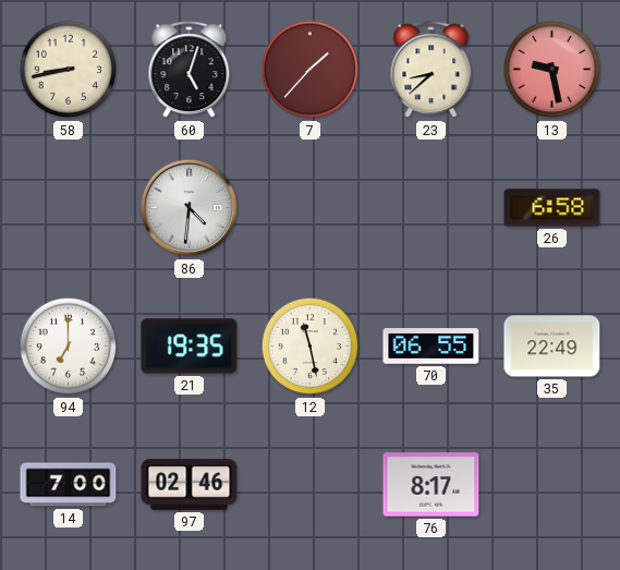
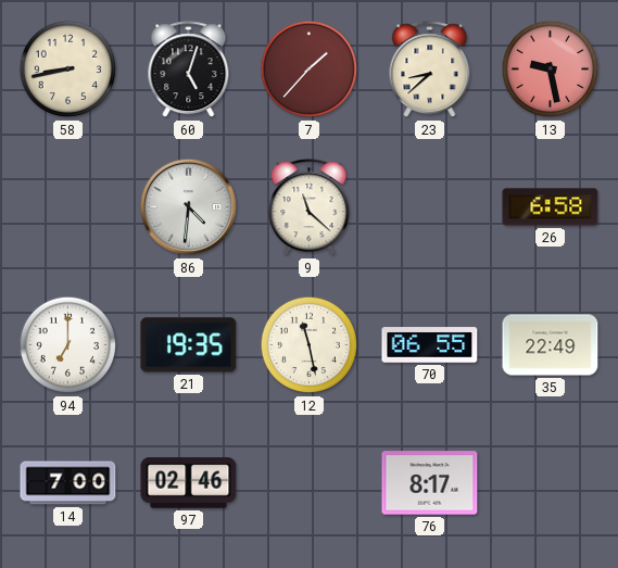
9: none -> 11:22
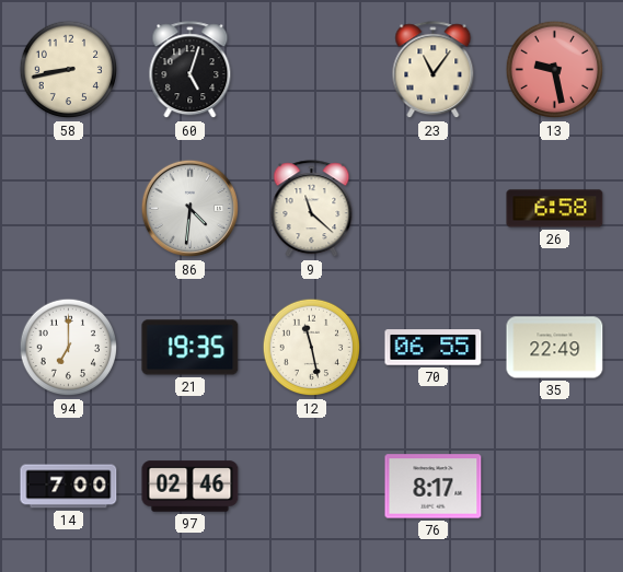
7: 1:37 -> none
23: 8:38 -> 11:06
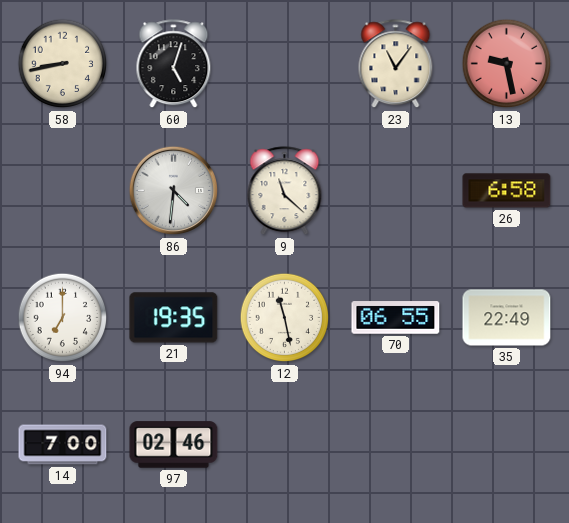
76: 8:17 -> none
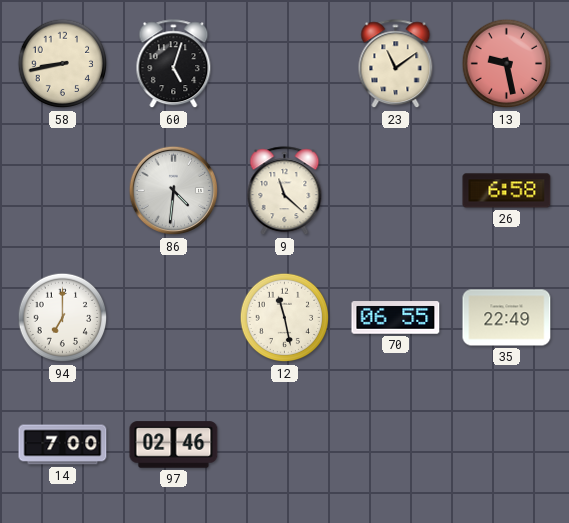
23: 11:06 -> 11:09
21: 19:35 -> none
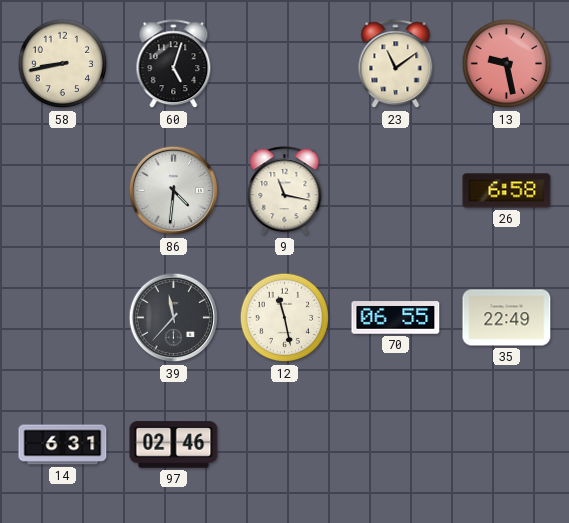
9: 11:22 -> 11:17
94: 7:00 -> none
39: none -> 11:37
14: 7:00 -> 6:31
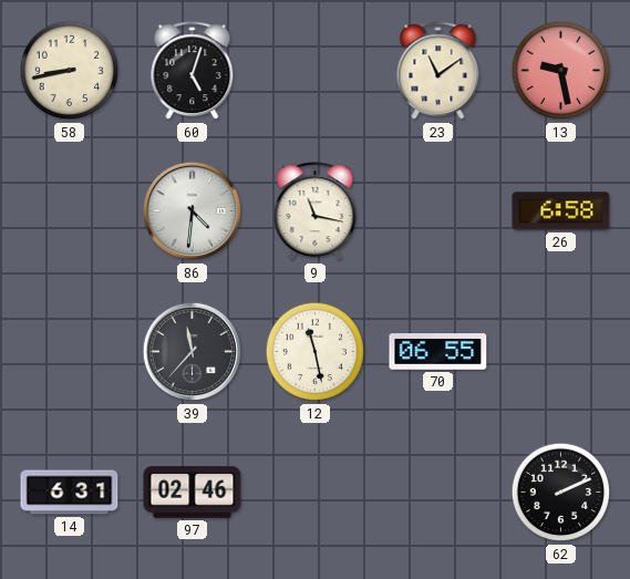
35: 22:49 -> none
62: none -> 2:11
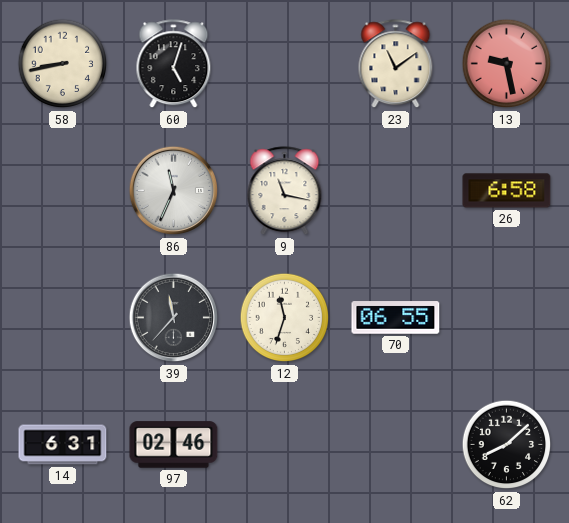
86: 4:31 -> 11:34
12: 11:28 -> 11:33
62: 2:11 -> 8:08
